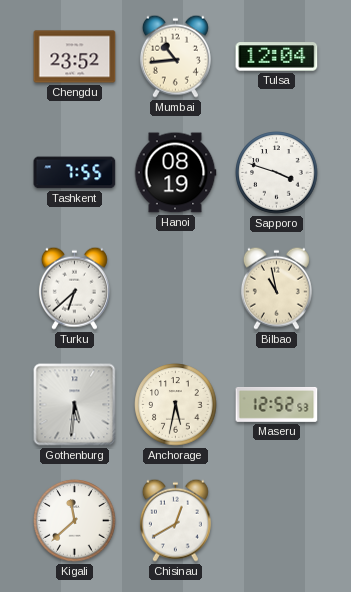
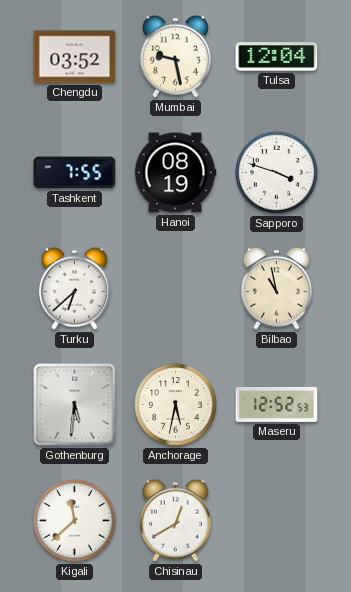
Chengdu: 23:52 -> 03:52
Mumbai: 10:44 -> 9:28
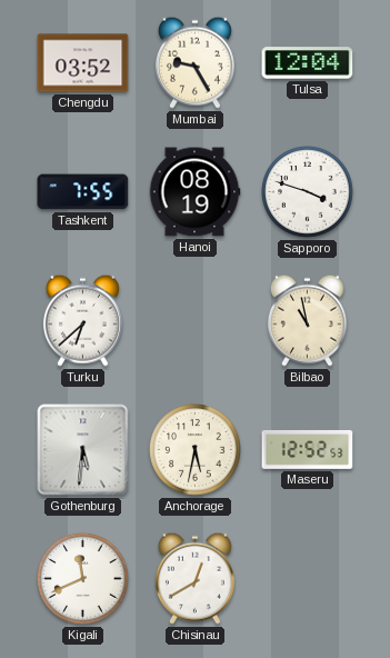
Mumbai: 9:28 -> 9:25
Kigali: 11:38 -> 11:41
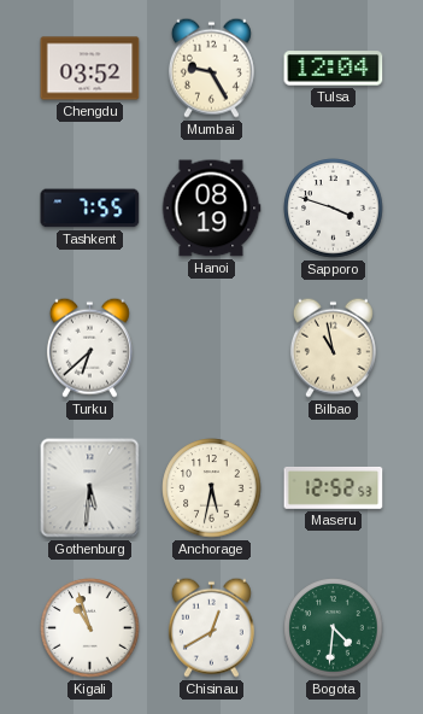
Kigali: 11:41 -> 10:57
Bogota: none -> 4:31
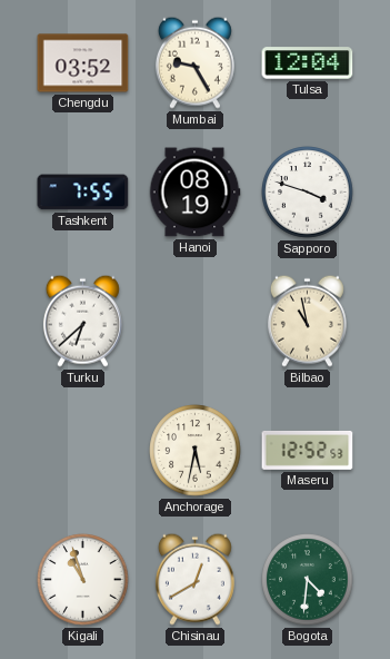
Gothenburg: 5:31 -> none
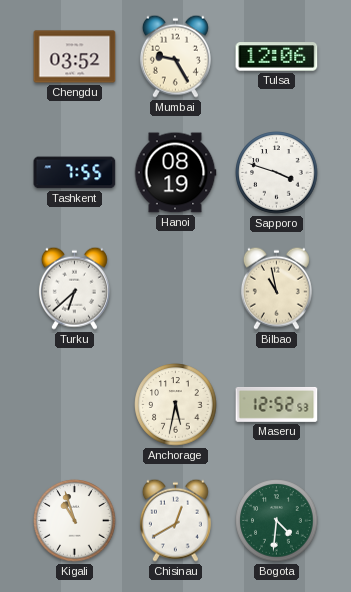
Tulsa: 12:04 -> 12:06
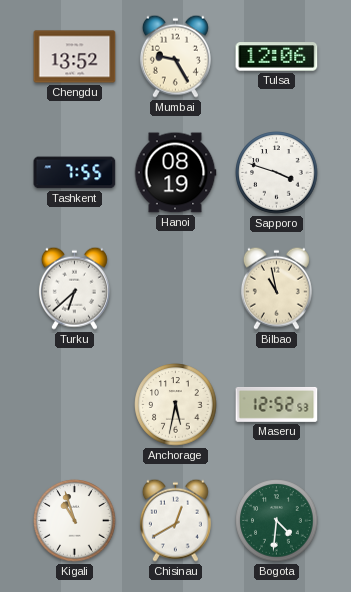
Chengdu: 03:52 -> 13:52
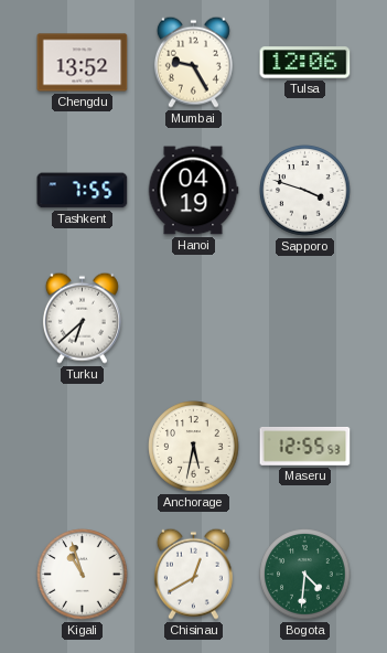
Hanoi: 08:19 -> 04:19
Bilbao: 10:58 -> none
Maseru: 12:52 -> 12:55
